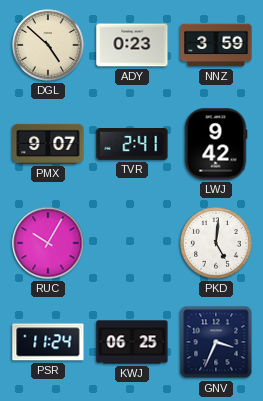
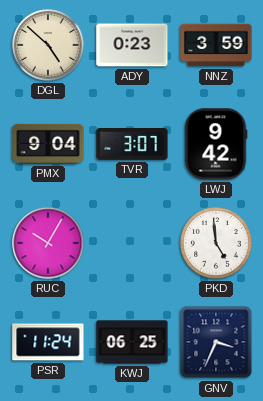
PMX: 9:07 -> 9:04
TVR: 2:41 -> 3:07
PKD: 5:01 -> 4:59
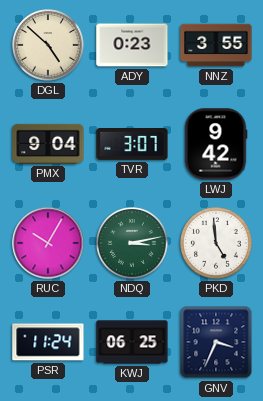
NNZ: 3:59 -> 3:55
NDQ: none -> 3:13
